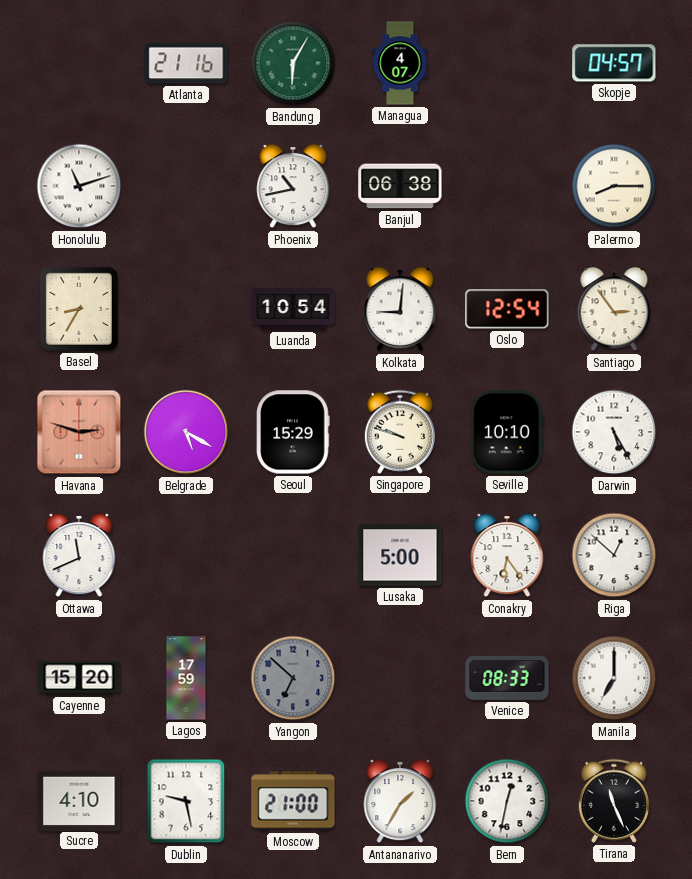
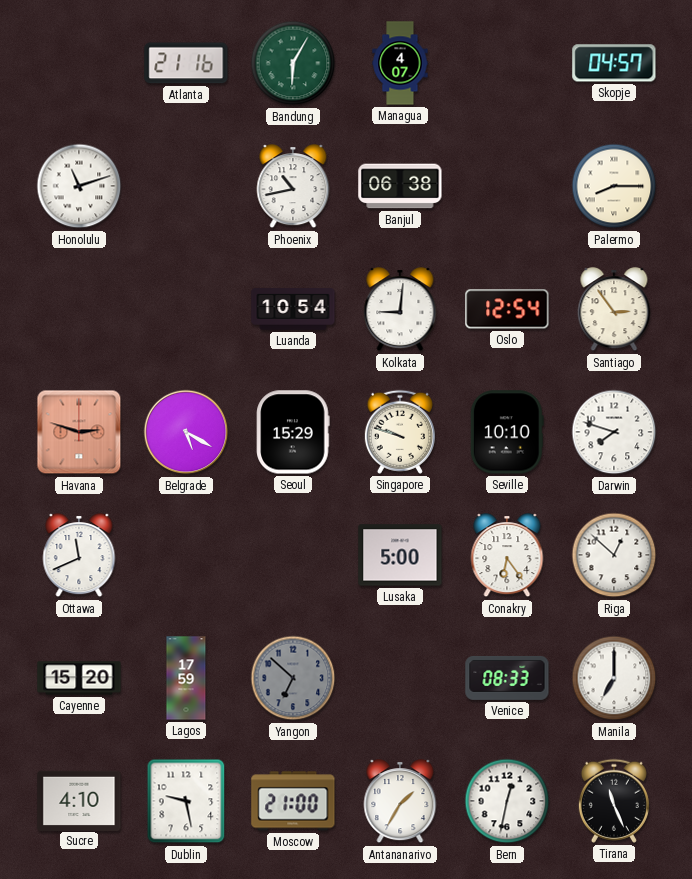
Basel: 8:35 -> none
Darwin: 5:25 -> 7:48
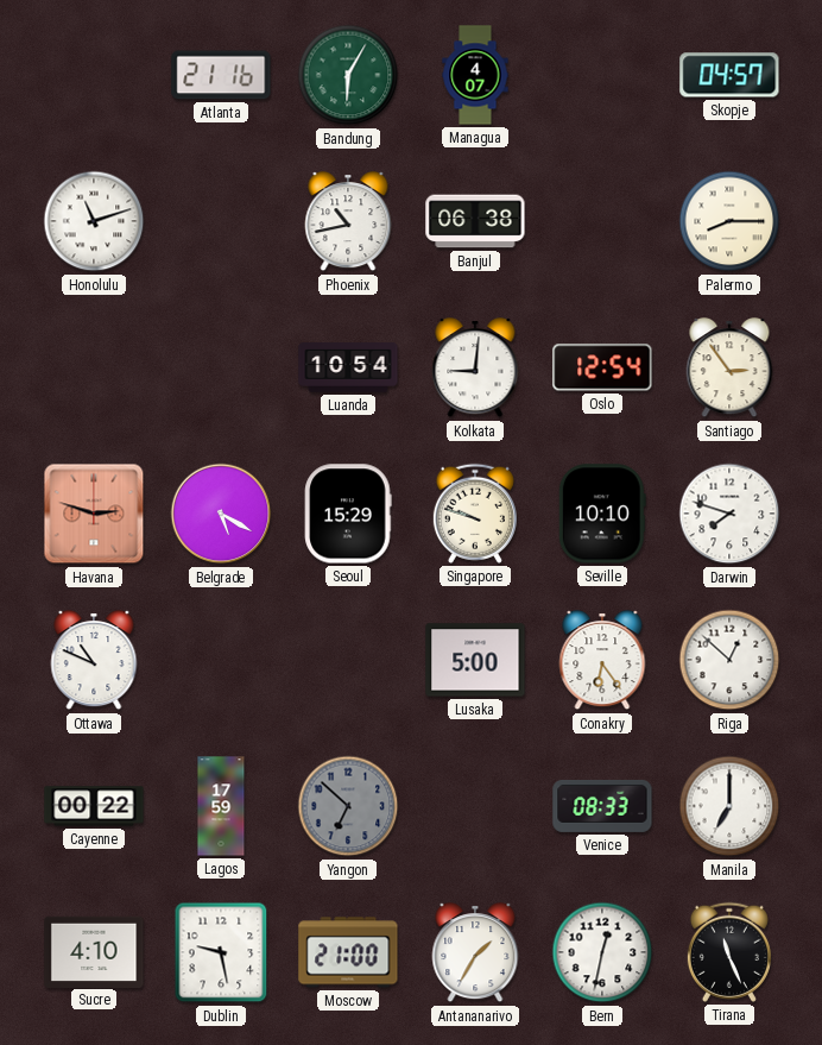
Ottawa: 11:41 -> 10:49
Cayenne: 15:20 -> 00:22
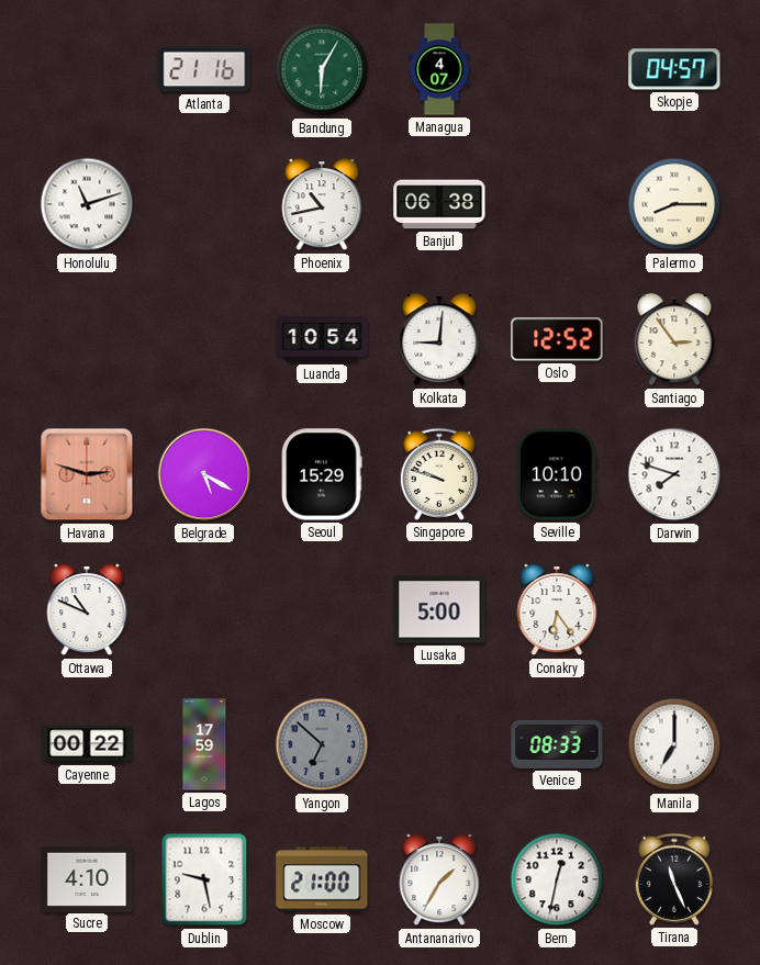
Oslo: 12:54 -> 12:52
Riga: 12:52 -> none
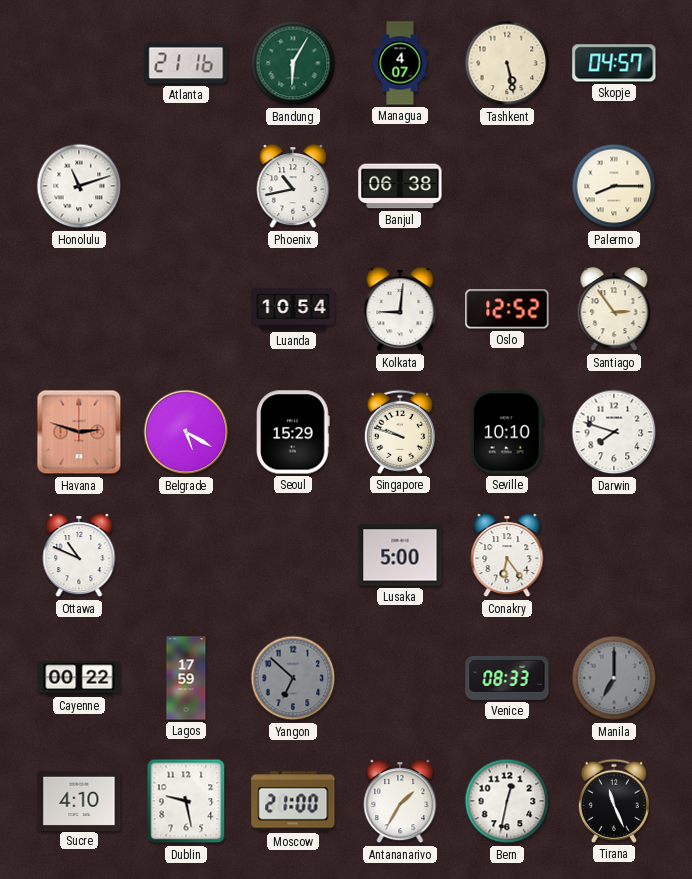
Tashkent: none -> 5:28
Manila dial: white -> grey
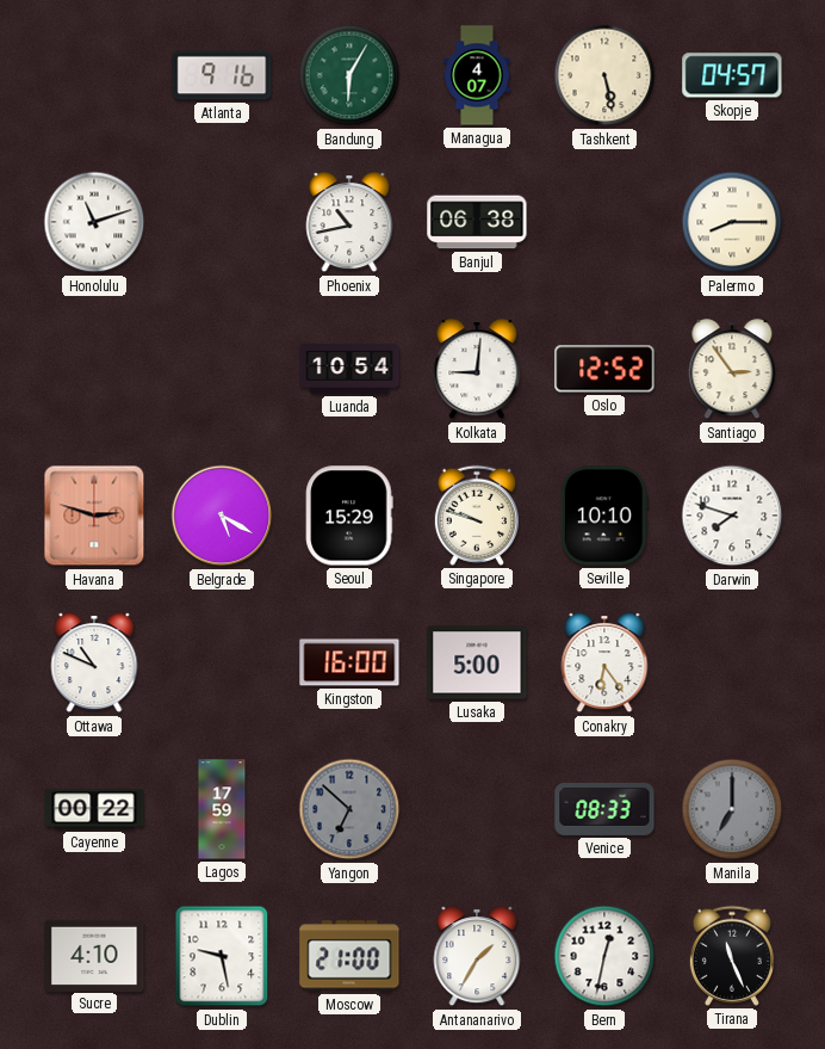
Atlanta: 21:16 -> 9:16
Kingston: none -> 16:00
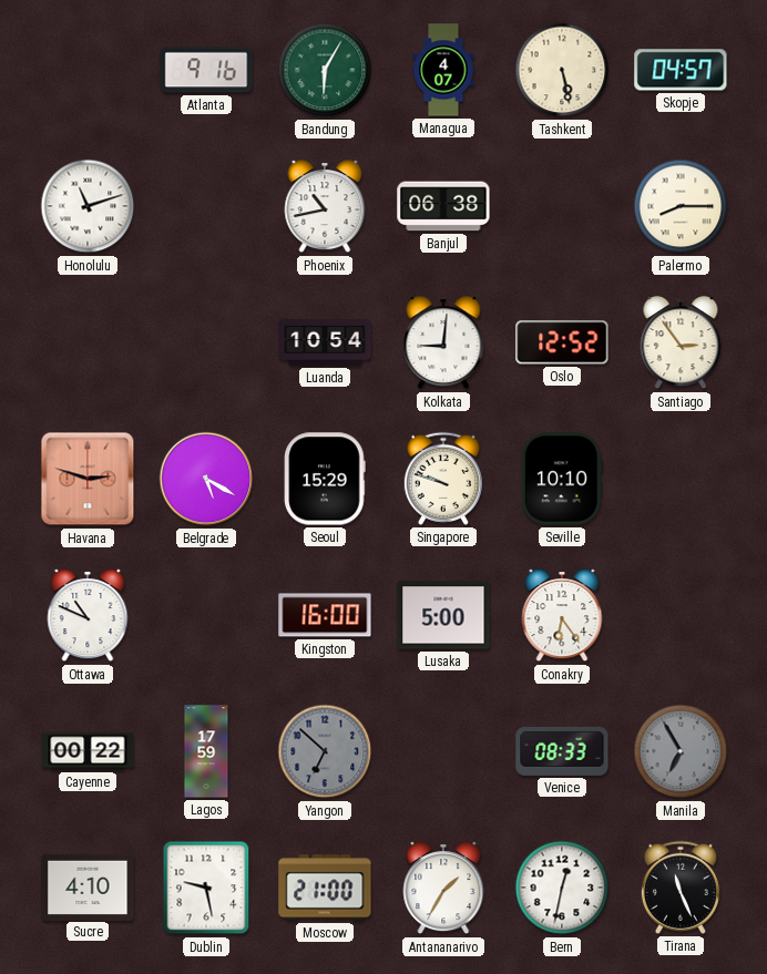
Darwin: 7:48 -> none
Manila: 7:00 -> 6:55
